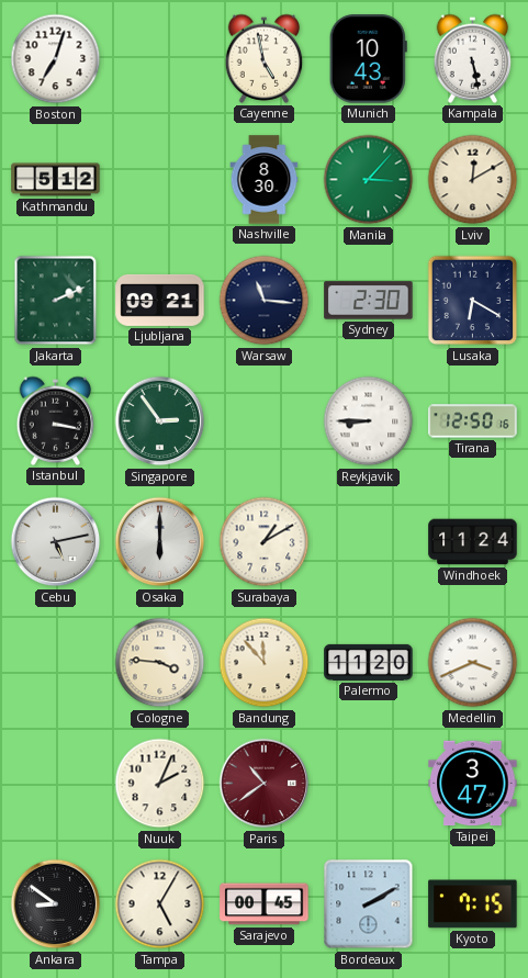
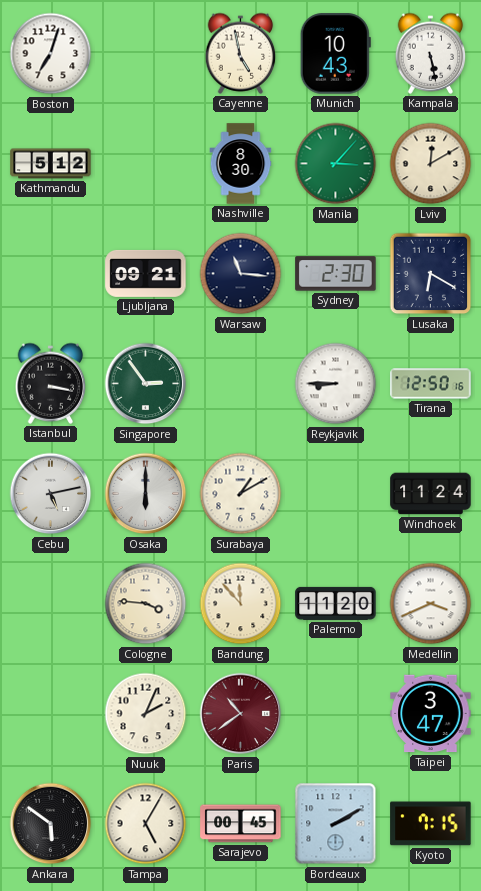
Jakarta: 2:11 -> none
Ankara: 8:51 -> 5:51
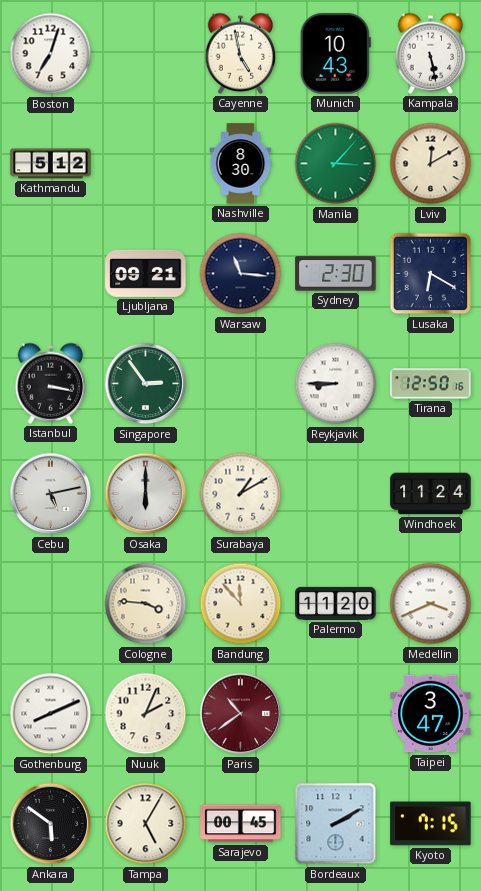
Gothenburg: none -> 8:11
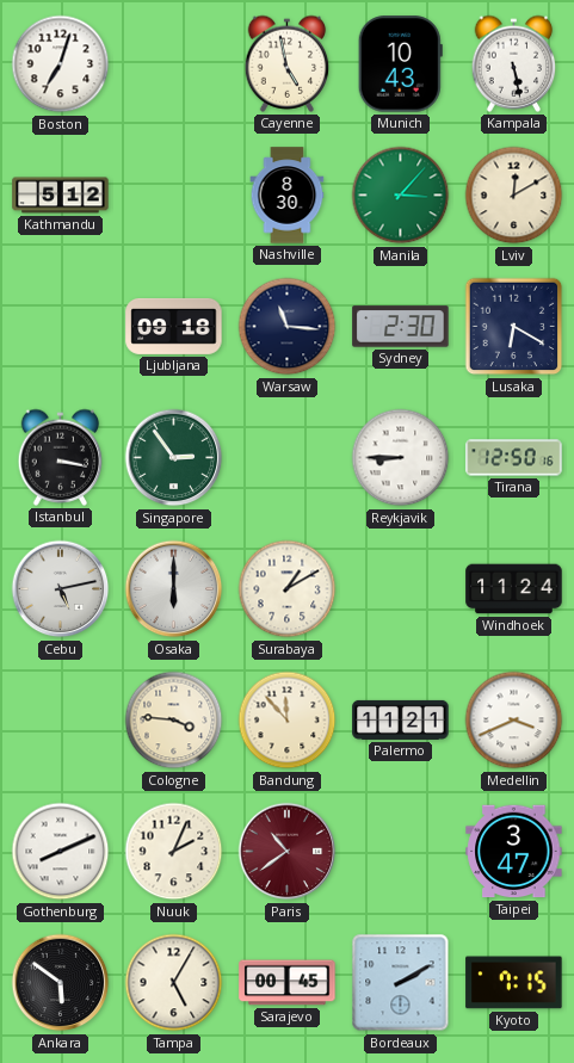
Ljubljana: 09:21 -> 09:18
Palermo: 11:20 -> 11:21
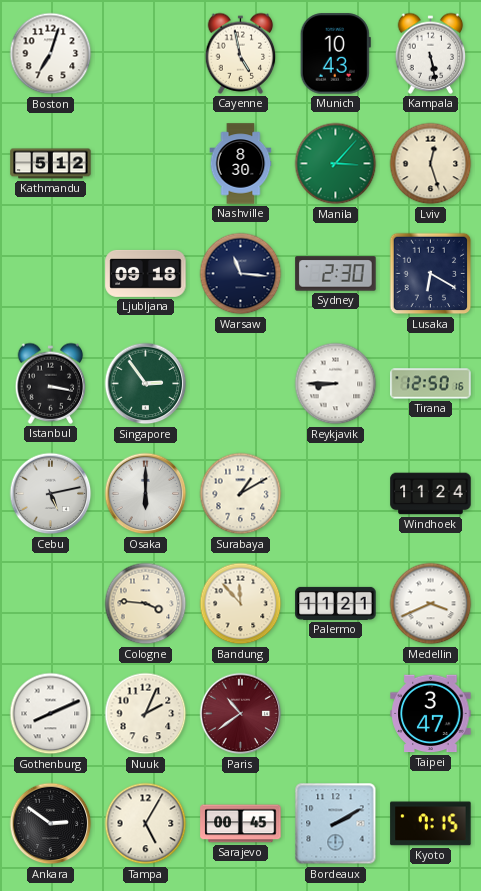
Lviv: 12:10 -> 12:27
Ankara: 5:51 -> 2:51
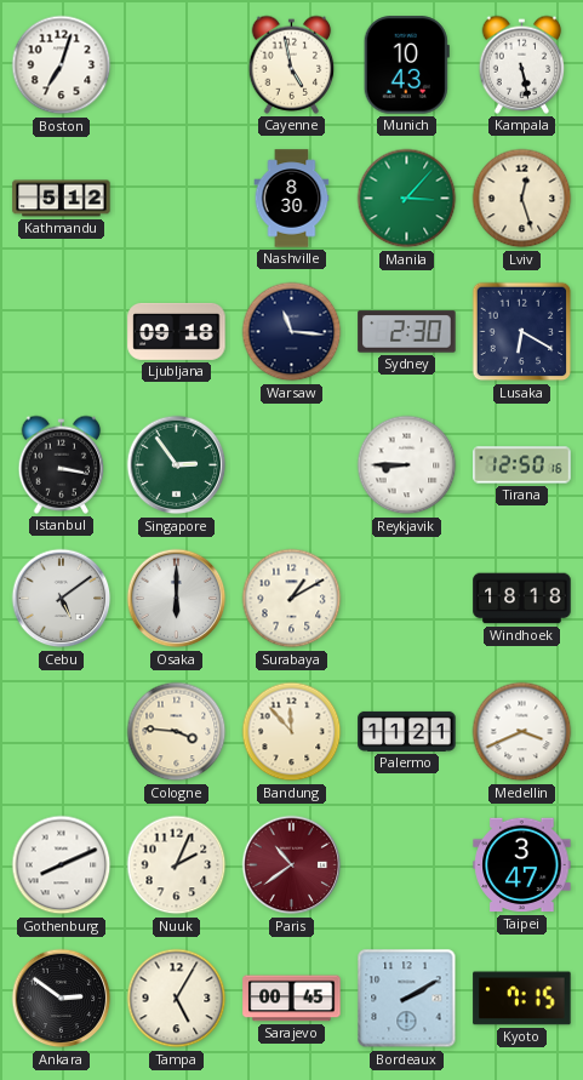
Cebu: 5:13 -> 5:09
Windhoek: 11:24 -> 18:18
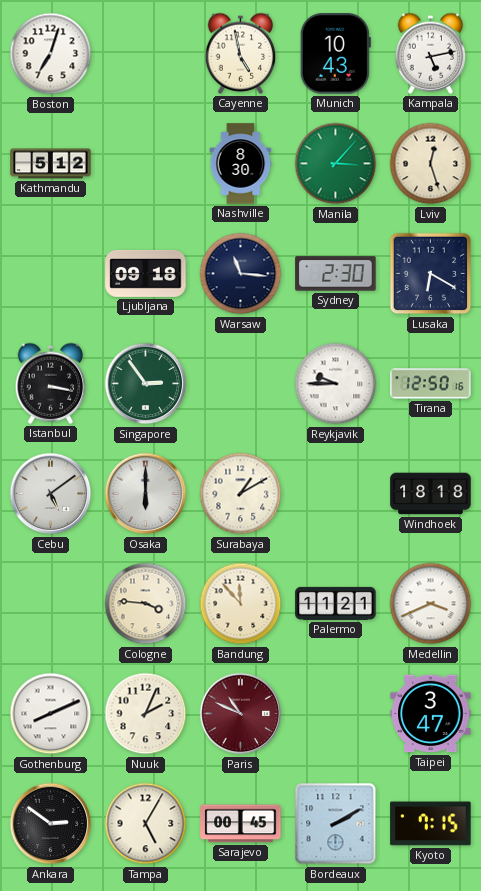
Kampala: 5:28 -> 5:13
Reykjavik: 8:45 -> 9:45
Paris: 10:39 -> 10:49
